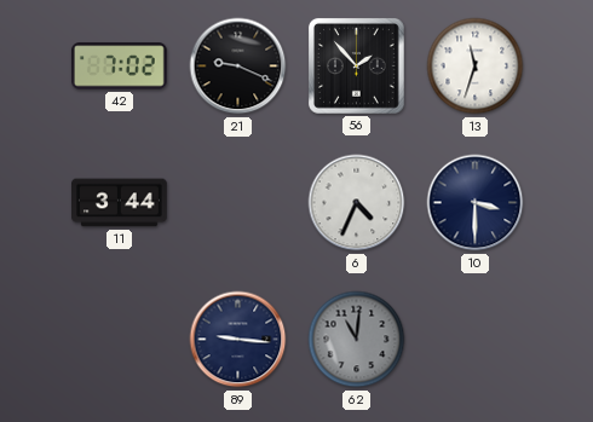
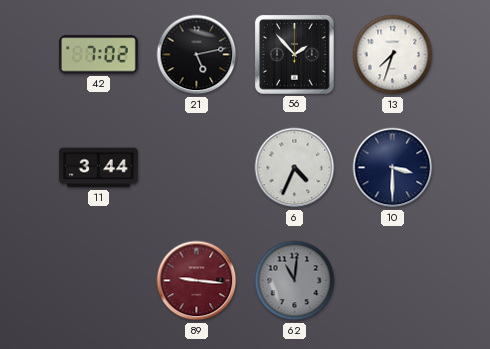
21: 9:19 -> 5:13
13: 11:33 -> 7:33
89 dial: navy -> burgundy
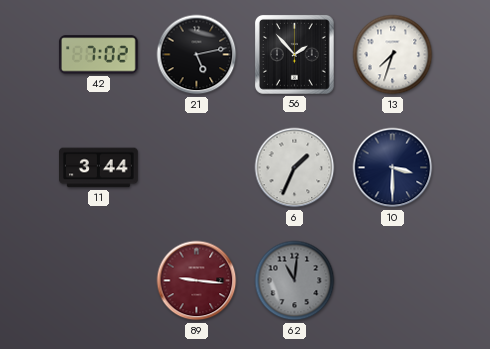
6: 4:34 -> 1:34
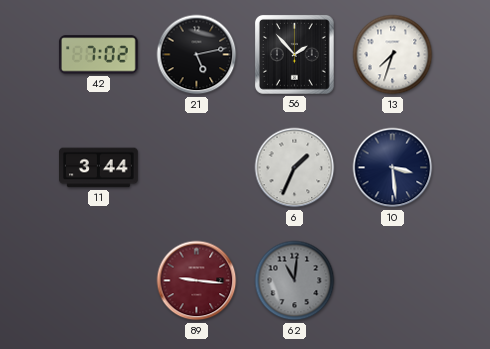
10: 3:30 -> 3:29
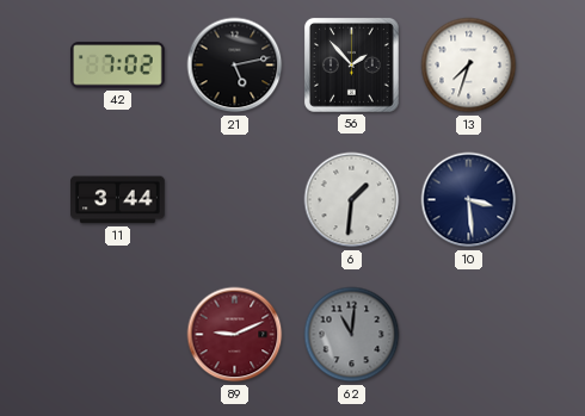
6: 1:34 -> 1:31
89: 9:16 -> 9:11
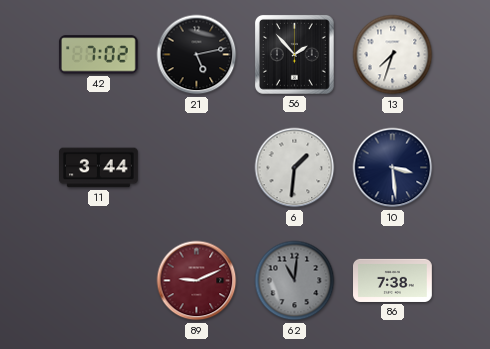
86: none -> 7:38
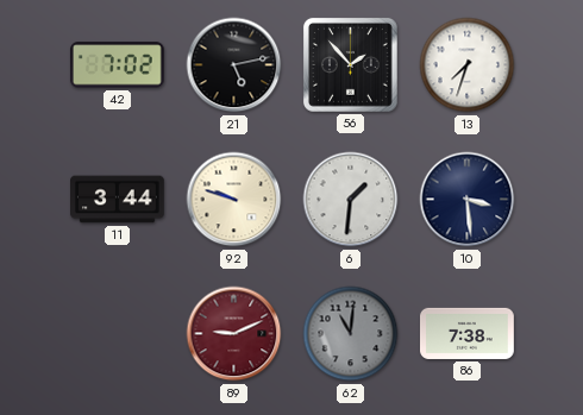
92: none -> 9:48
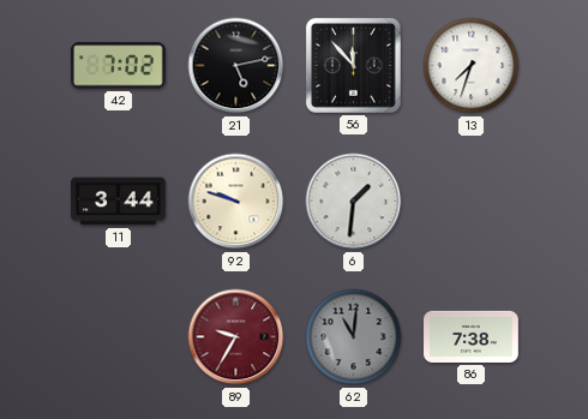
56: 1:53 -> 11:53
10: 3:29 -> none
89: 9:11 -> 9:35
